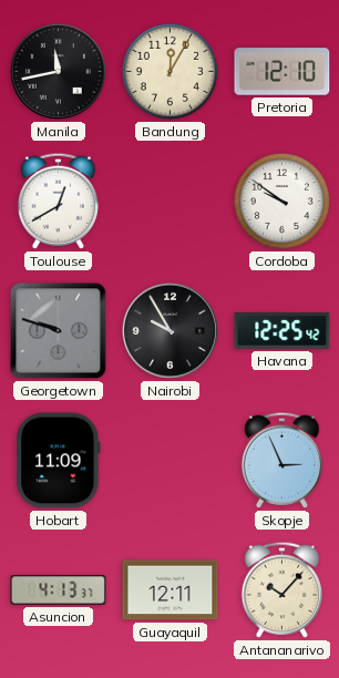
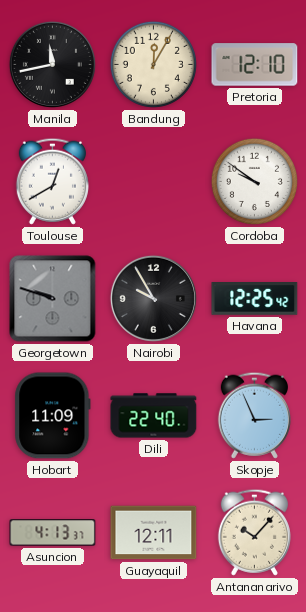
Dili: none -> 22:40
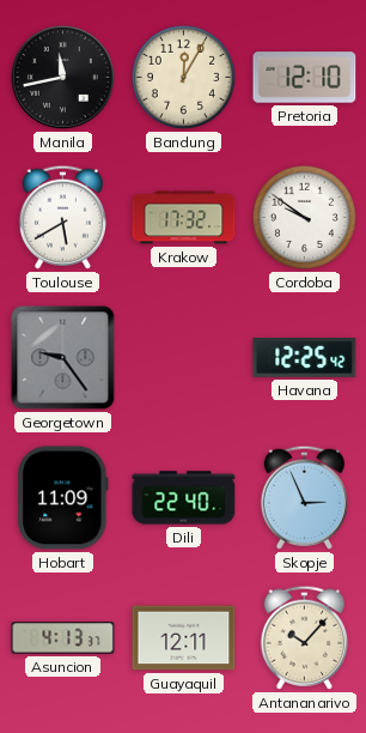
Toulouse: 12:40 -> 5:40
Krakow: none -> 17:32
Georgetown: 9:48 -> 9:24
Nairobi: 9:55 -> none
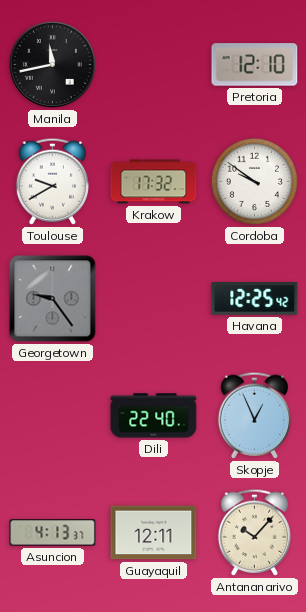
Bandung: 12:05 -> none
Toulouse: 5:40 -> 9:40
Hobart: 11:09 -> none
Skopje: 2:56 -> 12:56
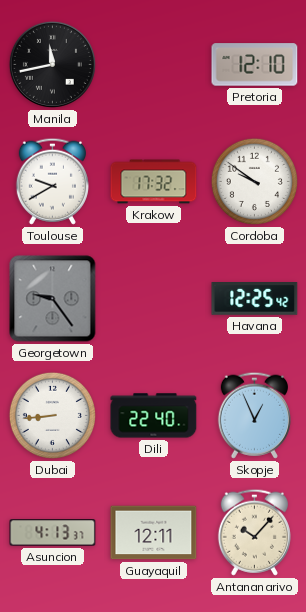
Dubai: none -> 8:44
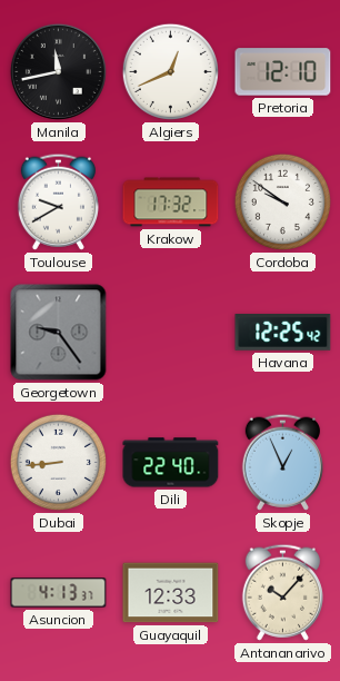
Algiers: none -> 12:41
Guayaquil: 12:11 -> 12:33
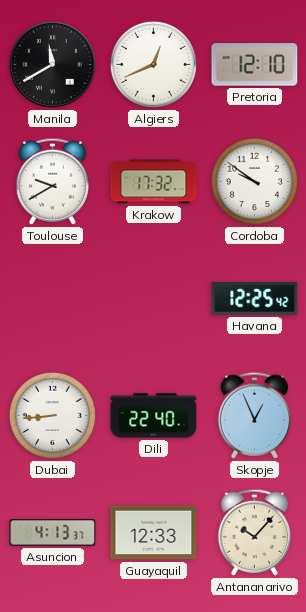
Manila: 11:43 -> 11:40
Georgetown: 9:24 -> none
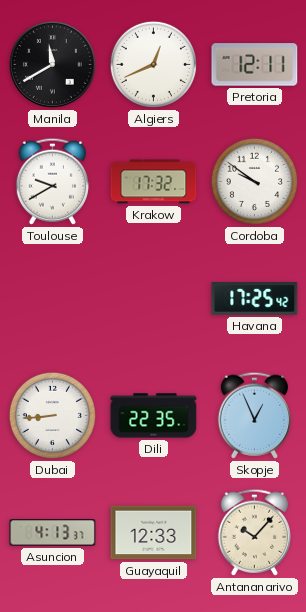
Pretoria: 12:10 -> 12:11
Havana: 12:25 -> 17:25
Dili: 22:40 -> 22:35
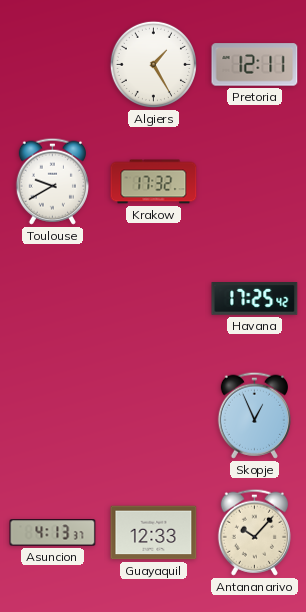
Manila: 11:40 -> none
Algiers: 12:41 -> 1:25
Cordoba: 9:51 -> none
Dubai: 8:44 -> none
Dili: 22:35 -> none
